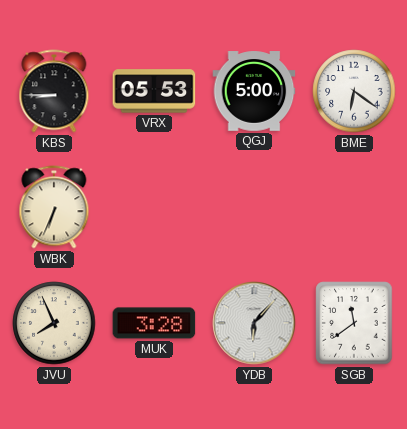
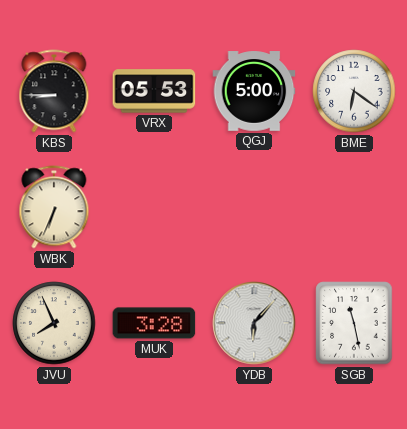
SGB: 11:39 -> 11:28
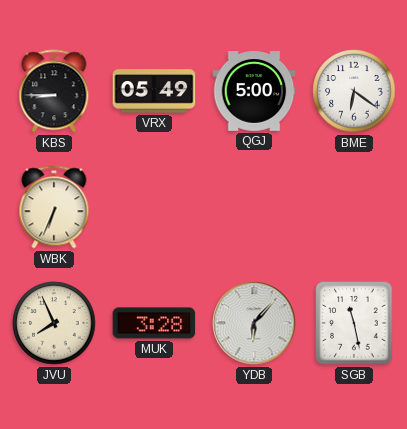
VRX: 05:53 -> 05:49
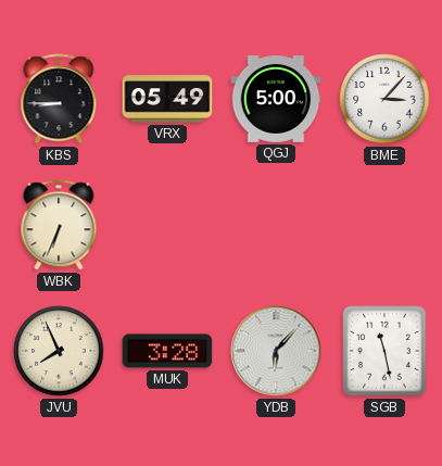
BME: 6:21 -> 3:07
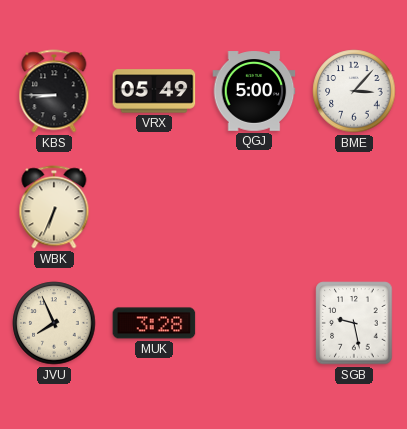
YDB: 6:07 -> none
SGB: 11:28 -> 9:28
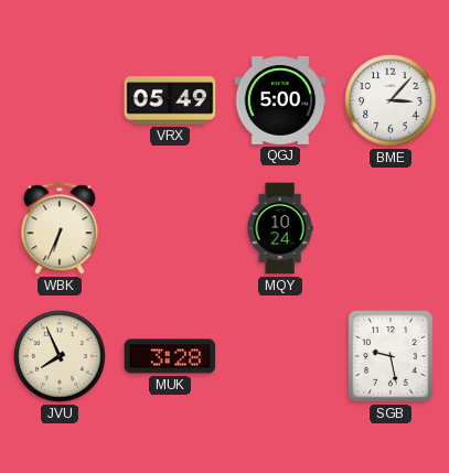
KBS: 8:45 -> none
MQY: none -> 10:24
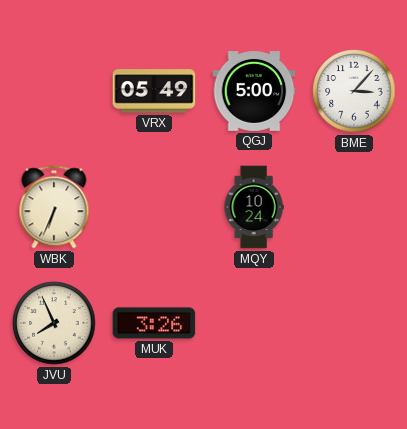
MUK: 3:28 -> 3:26
SGB: 9:28 -> none
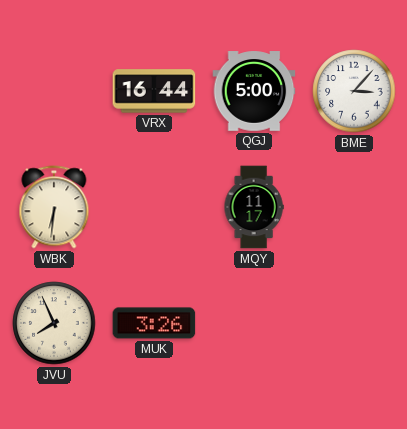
VRX: 05:49 -> 16:44
WBK: 6:34 -> 6:31
MQY: 10:24 -> 11:17
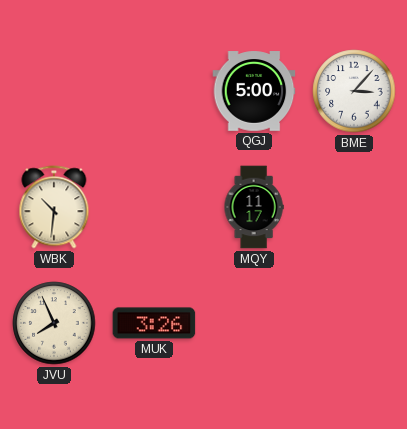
VRX: 16:44 -> none
WBK: 6:31 -> 10:31
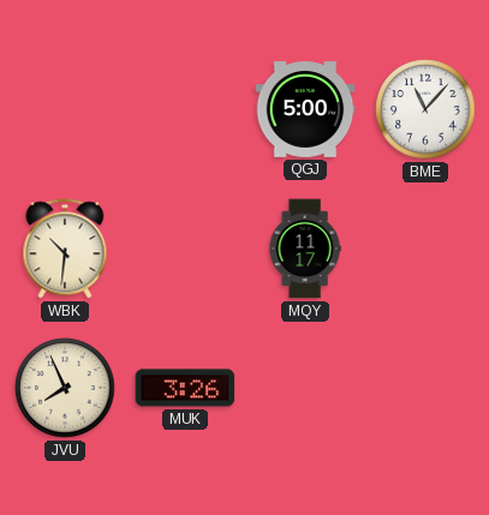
BME: 3:07 -> 11:07
